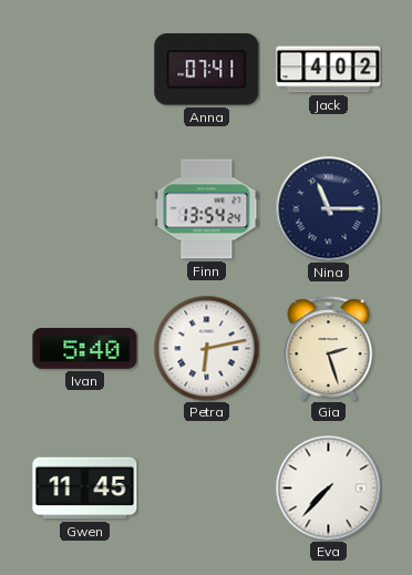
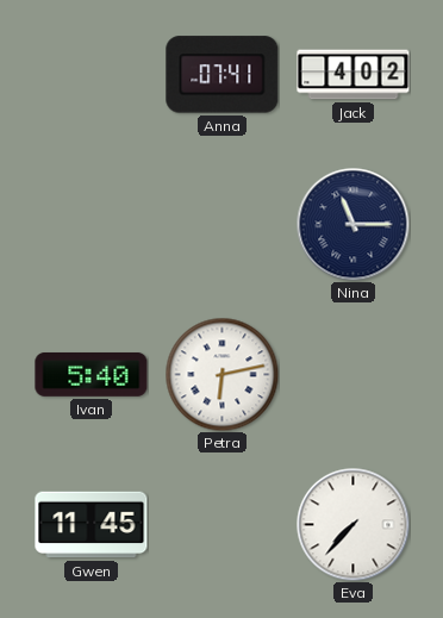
Finn: 13:54 -> none
Gia: 2:27 -> none
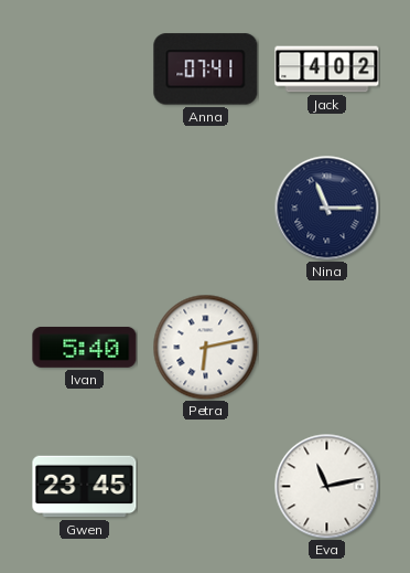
Gwen: 11:45 -> 23:45
Eva: 7:37 -> 11:13
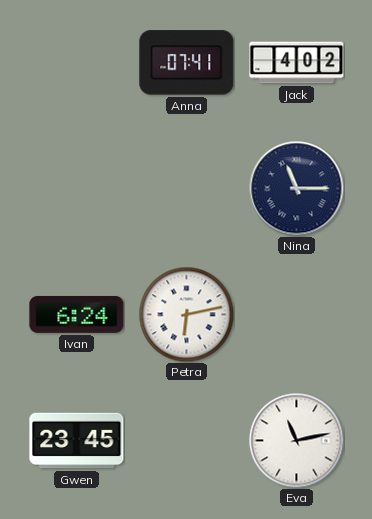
Ivan: 5:40 -> 6:24
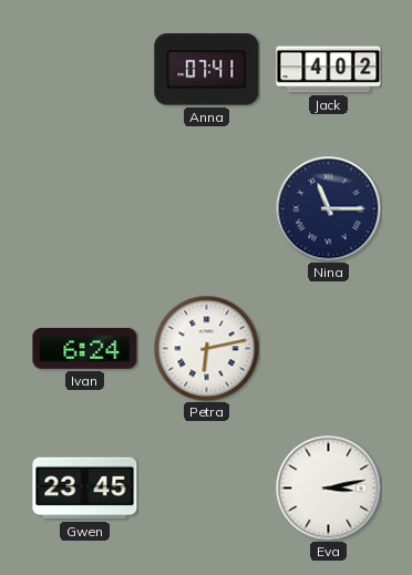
Eva: 11:13 -> 3:13
